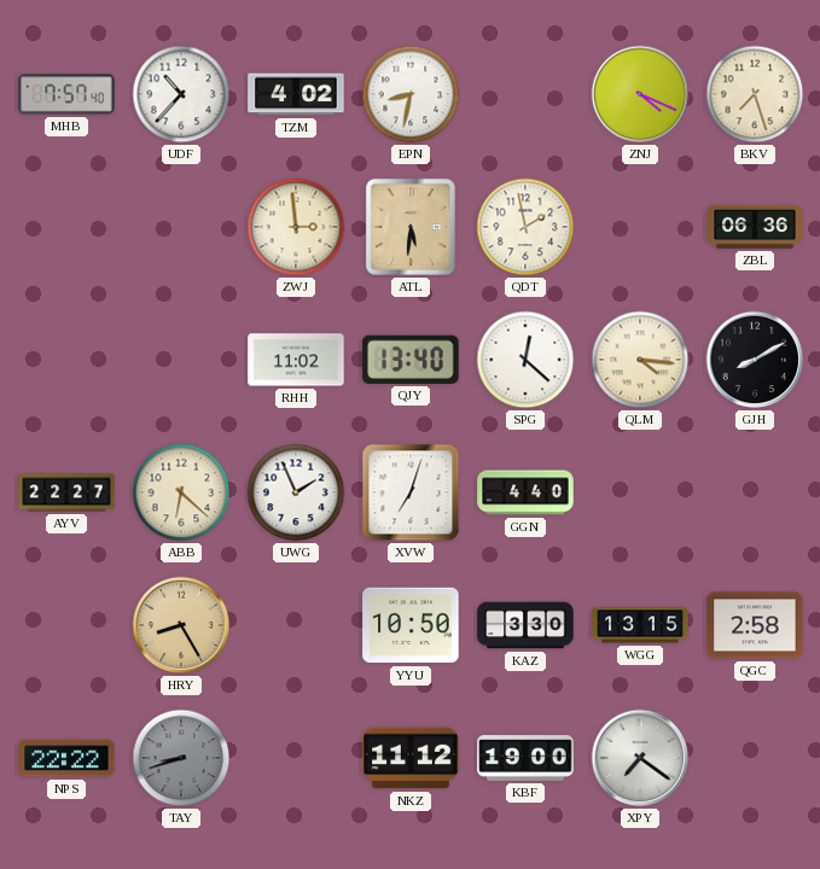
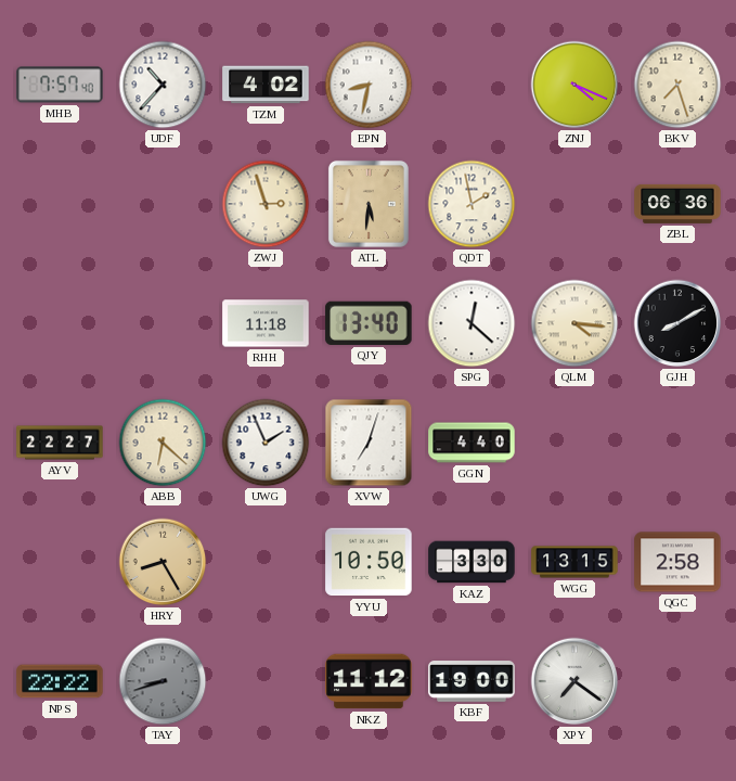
ZWJ: 2:59 -> 2:57
RHH: 11:02 -> 11:18
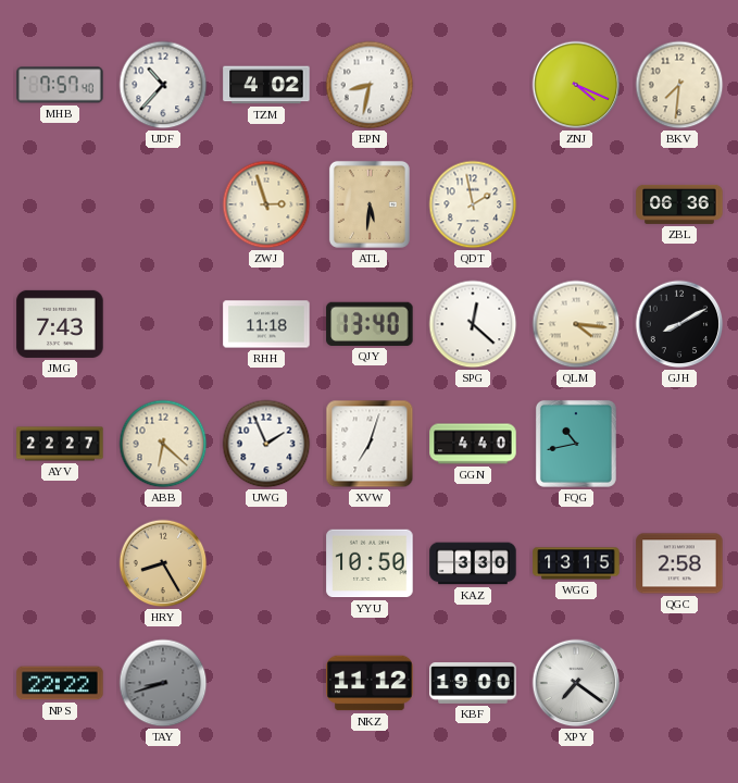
BKV: 7:27 -> 7:31
JMG: none -> 7:43
FQG: none -> 10:43
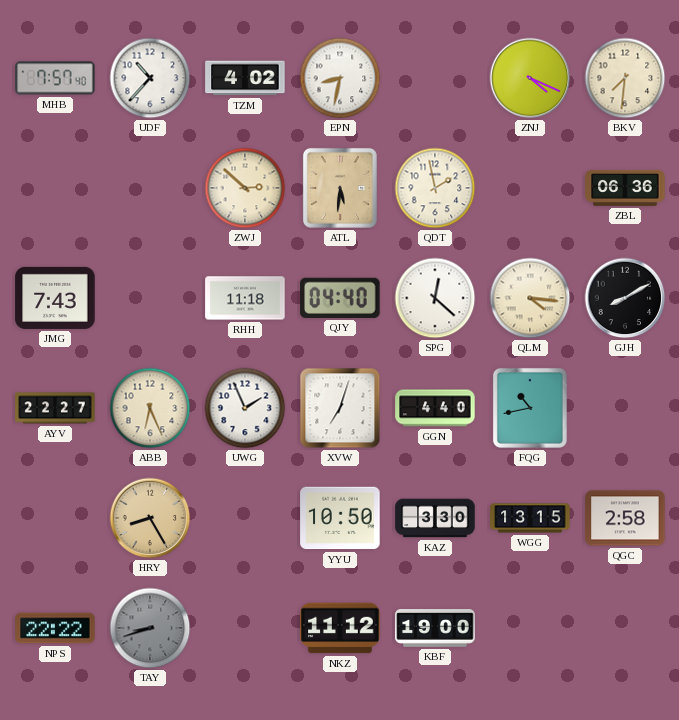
ZWJ: 2:57 -> 2:52
QJY: 13:40 -> 04:40
ABB: 6:22 -> 6:26
XPY: 7:21 -> none
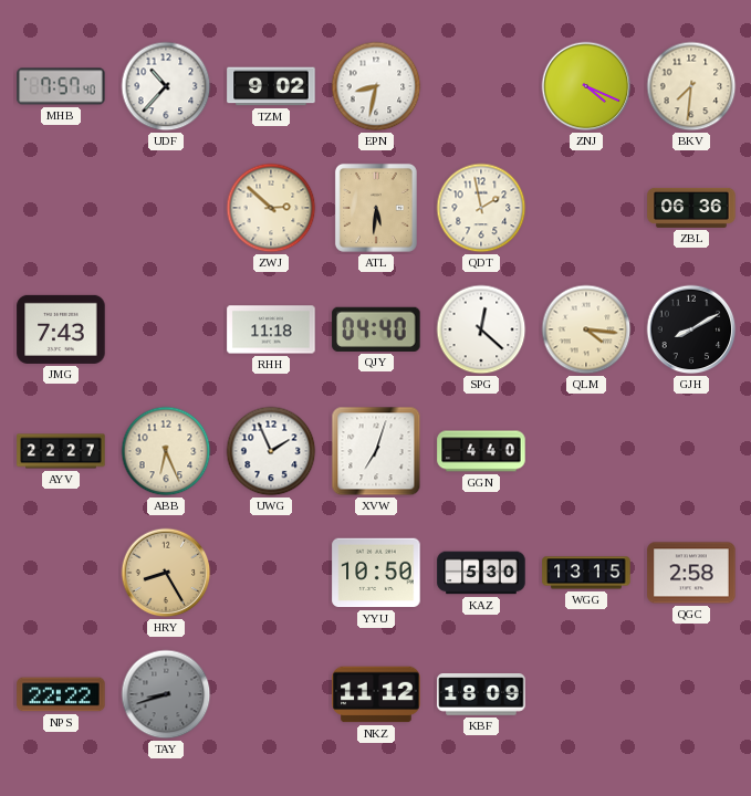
TZM: 4:02 -> 9:02
FQG: 10:43 -> none
KAZ: 3:30 -> 5:30
KBF: 19:00 -> 18:09
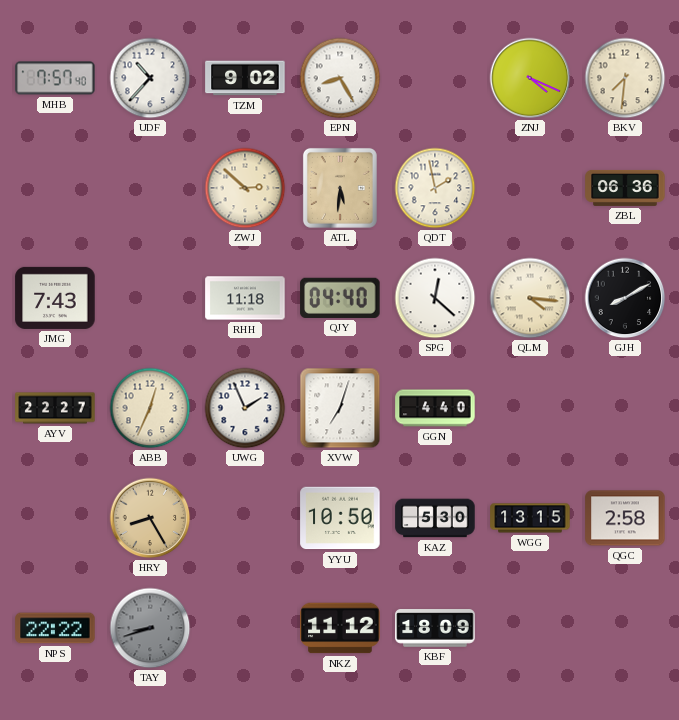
EPN: 8:32 -> 8:25
ABB: 6:26 -> 12:34
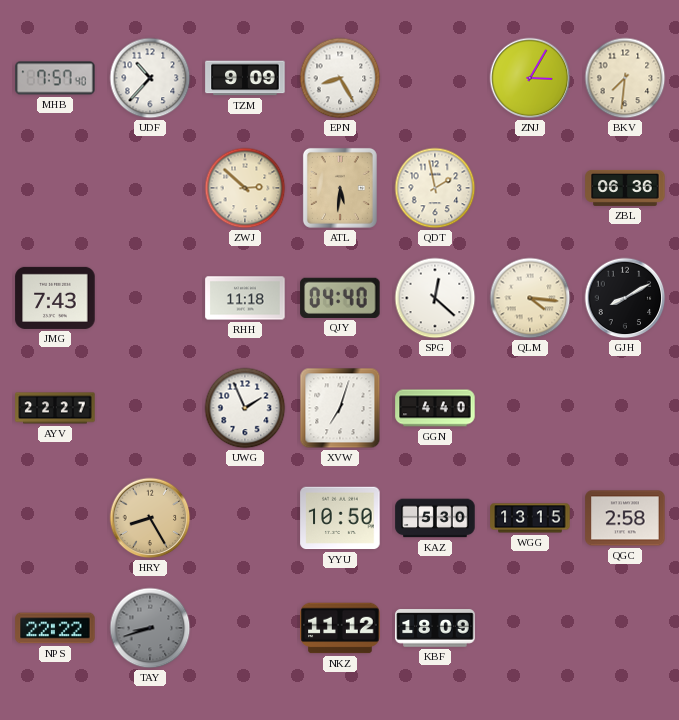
TZM: 9:02 -> 9:09
ZNJ: 4:19 -> 3:05
ABB: 12:34 -> none
